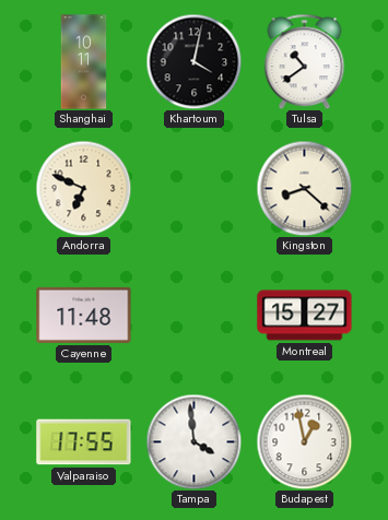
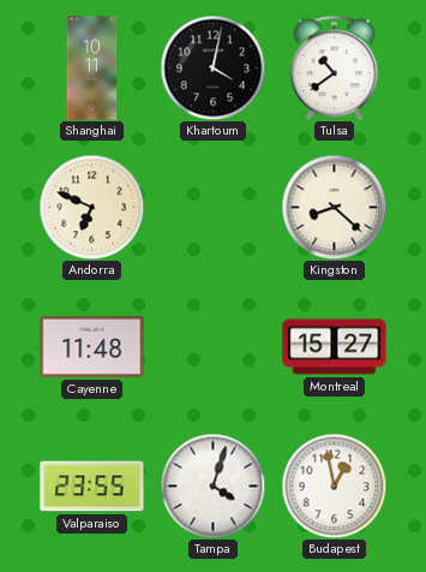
Valparaiso: 17:55 -> 23:55
Tampa: 3:59 -> 4:03
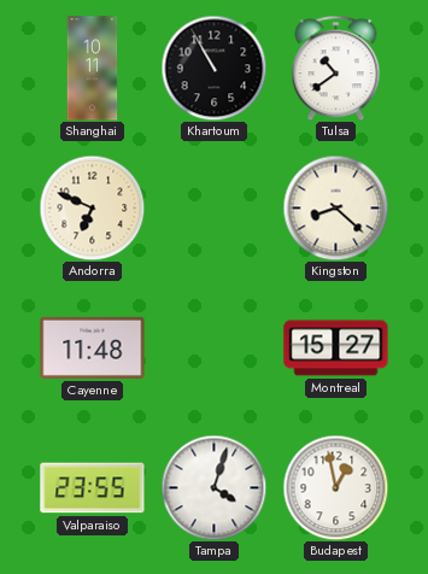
Khartoum: 4:02 -> 10:55
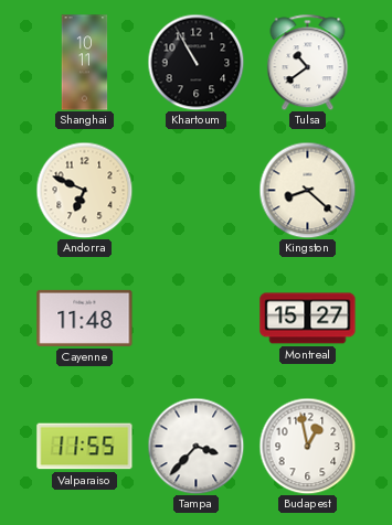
Valparaiso: 23:55 -> 11:55
Tampa: 4:03 -> 3:37
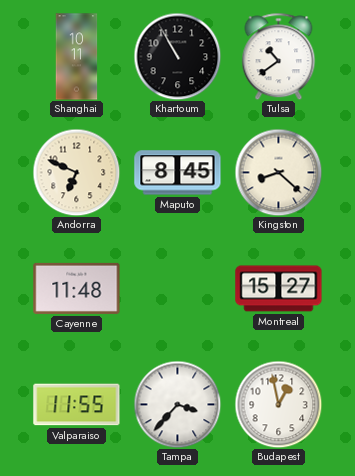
Maputo: none -> 8:45
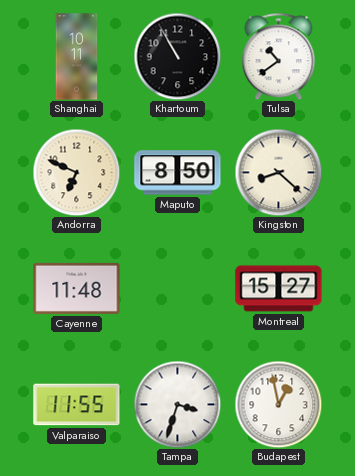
Maputo: 8:45 -> 8:50
Tampa: 3:37 -> 3:33
